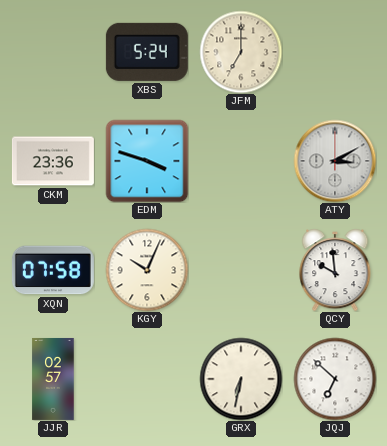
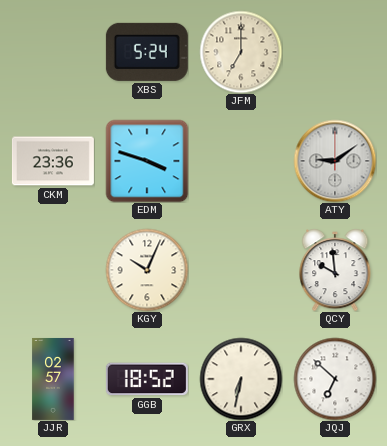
ATY: 3:10 -> 9:09
XQN: 07:58 -> none
GGB: none -> 18:52
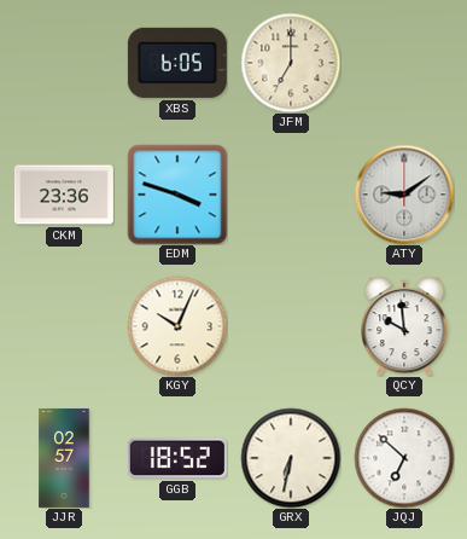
XBS: 5:24 -> 6:05
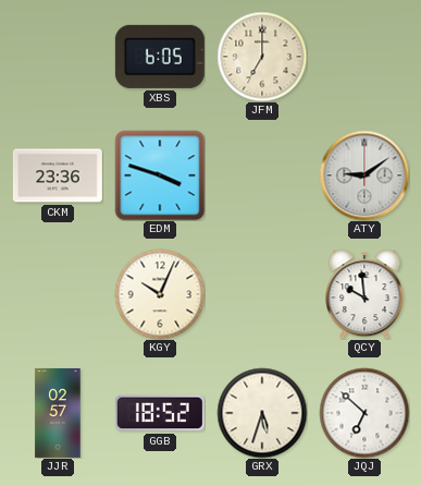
GRX: 6:32 -> 5:33
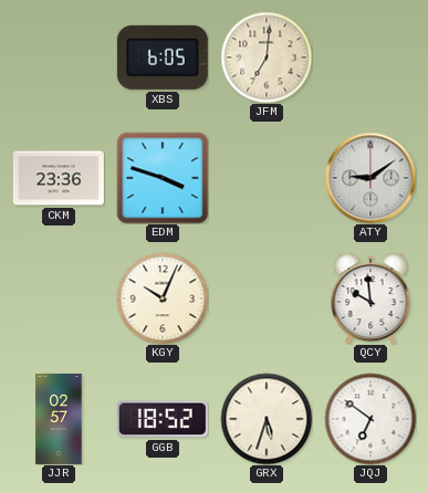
JFM: 7:00 -> 7:01
JQJ: 6:52 -> 6:51
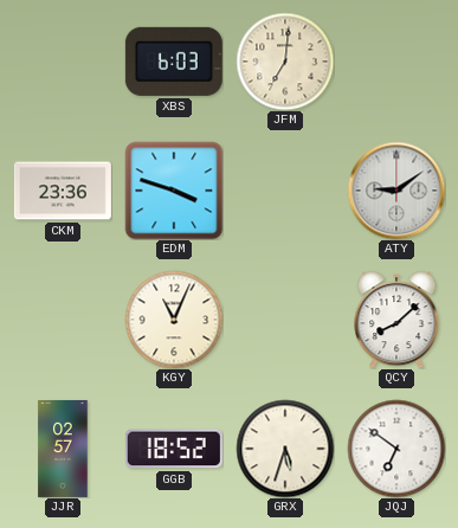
XBS: 6:05 -> 6:03
KGY: 10:04 -> 11:04
QCY: 9:59 -> 8:08
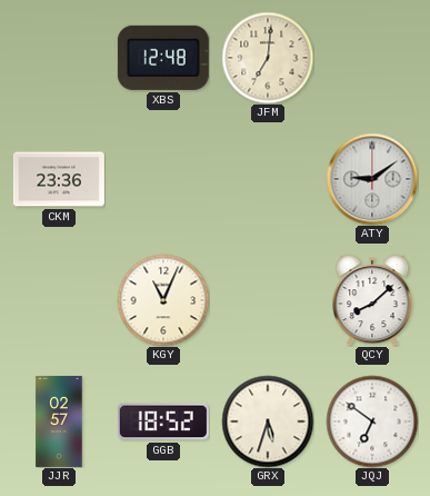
XBS: 6:03 -> 12:48
EDM: 3:48 -> none
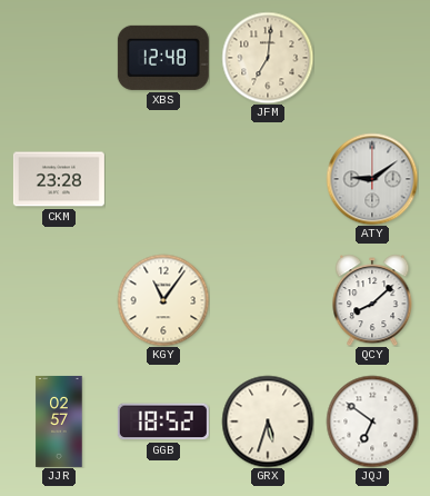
CKM: 23:36 -> 23:28
KGY: 11:04 -> 11:06
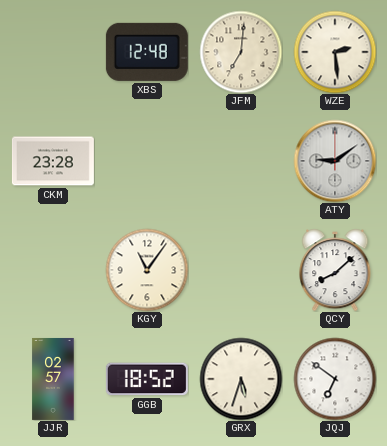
WZE: none -> 2:29
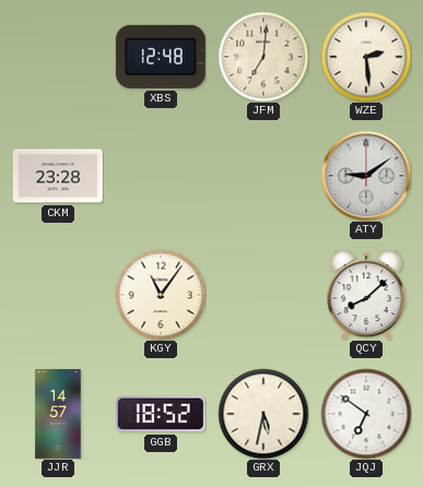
JJR: 02:57 -> 14:57
GRX: 5:33 -> 5:32
